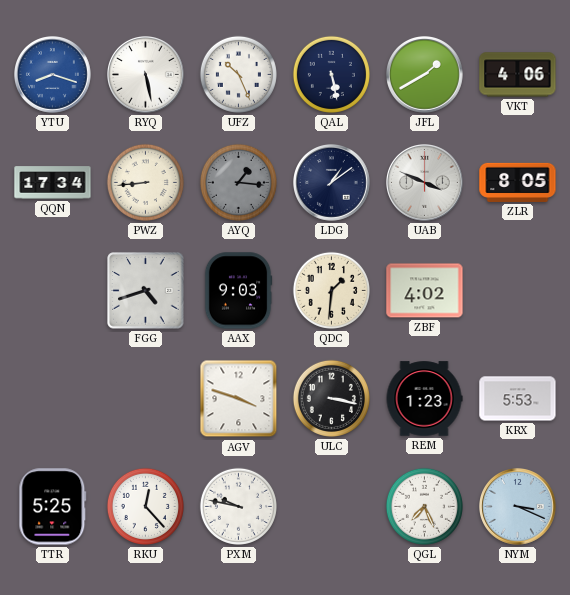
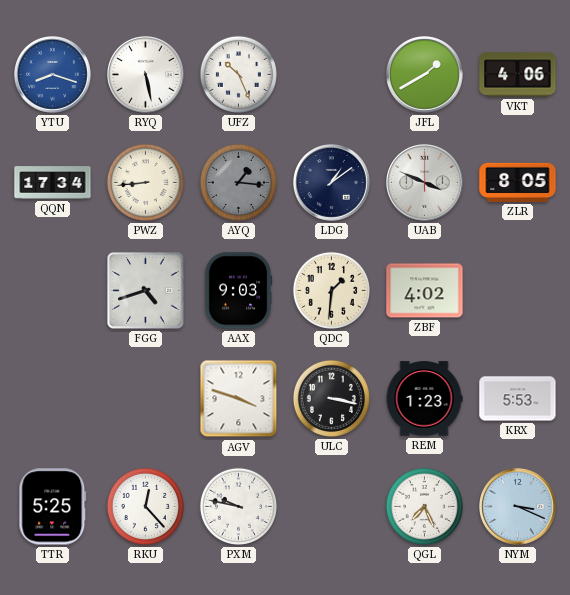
QAL: 5:28 -> none
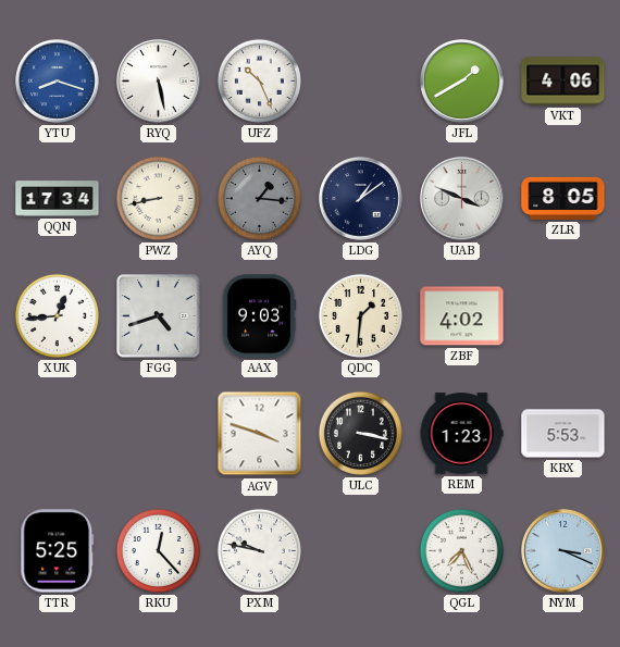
PWZ: 8:44 -> 8:43
XUK: none -> 12:44
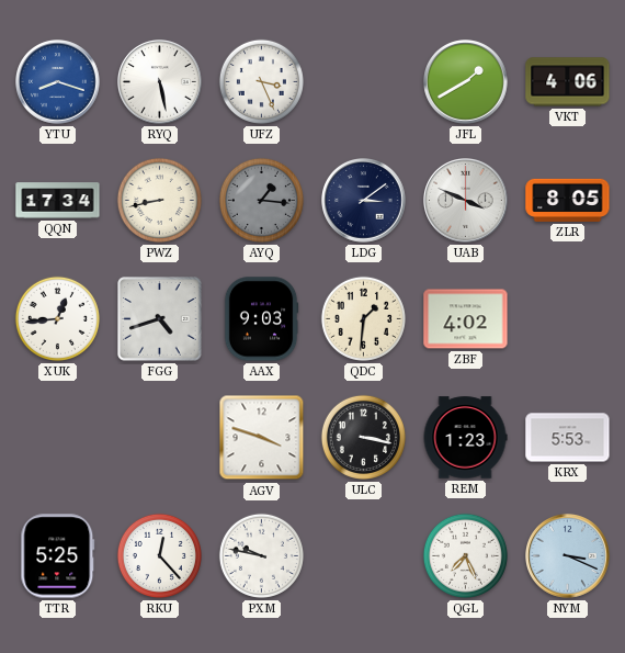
UFZ: 10:26 -> 3:26
LDG: 1:09 -> 3:09
